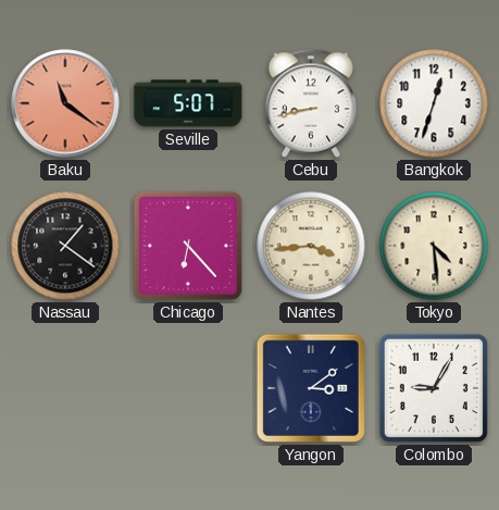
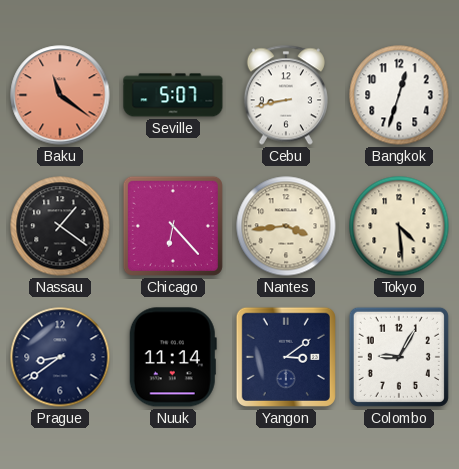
Prague: none -> 8:39
Nuuk: none -> 11:14
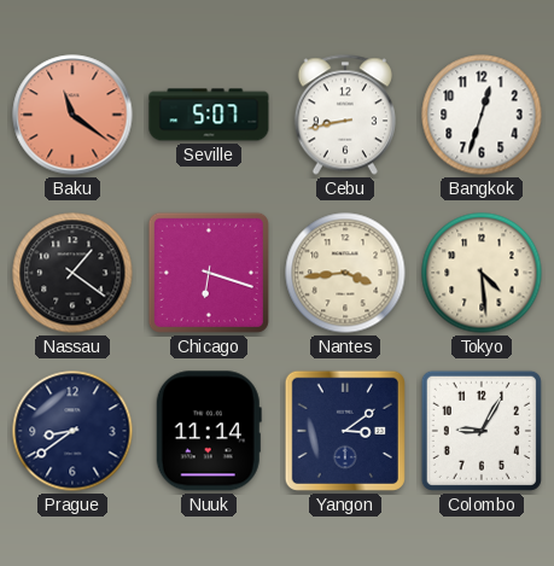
Chicago: 6:23 -> 6:18
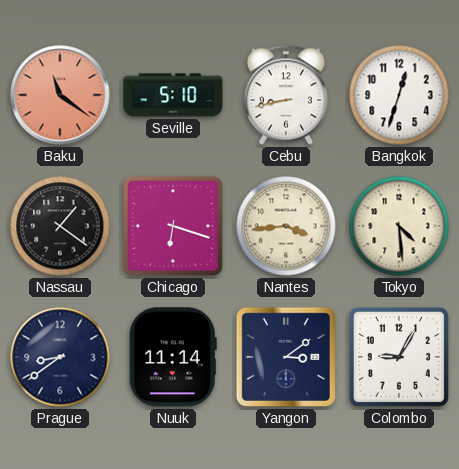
Seville: 5:07 -> 5:10
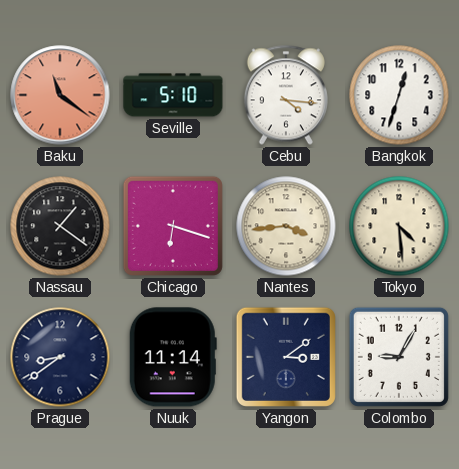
Cebu: 8:43 -> 4:16
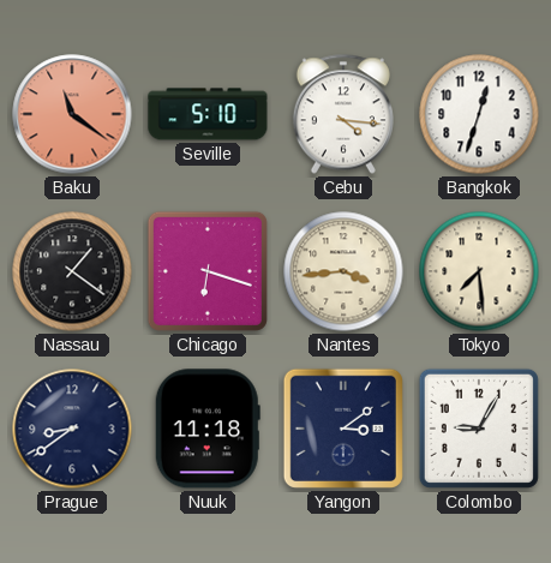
Tokyo: 4:29 -> 7:29
Nuuk: 11:14 -> 11:18
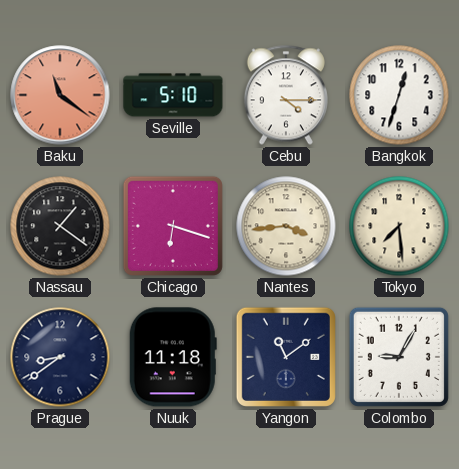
Cebu: 4:16 -> 4:15
Yangon: 3:09 -> 11:09
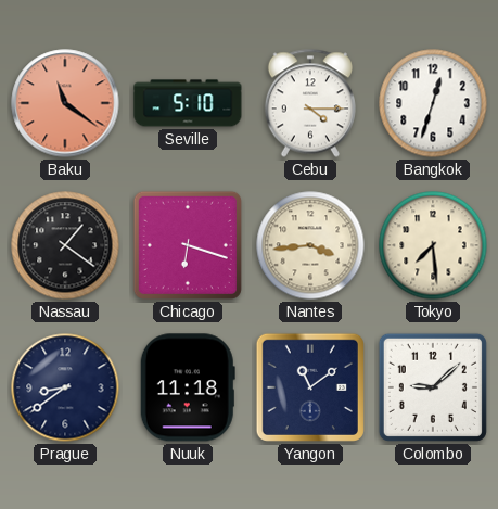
Colombo: 9:05 -> 9:08
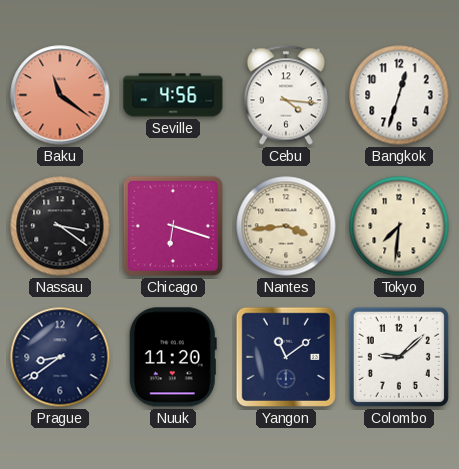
Seville: 5:10 -> 4:56
Cebu: 4:15 -> 4:16
Nassau: 1:21 -> 3:21
Tokyo: 7:29 -> 7:31
Nuuk: 11:18 -> 11:20
